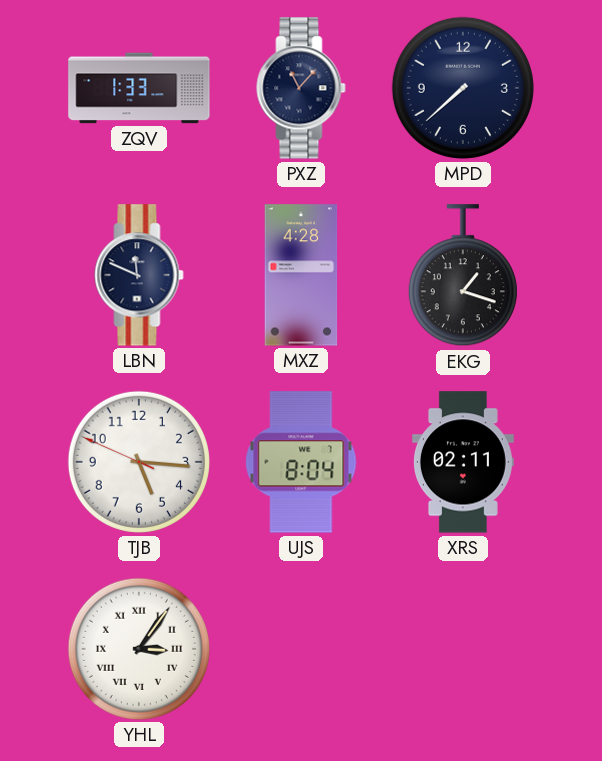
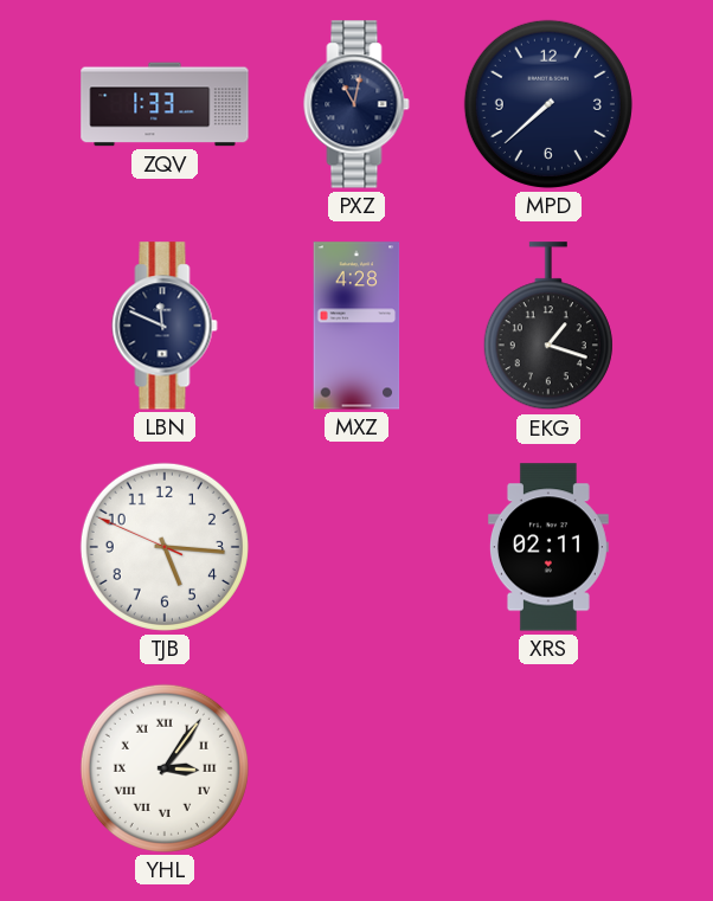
PXZ: 11:07 -> 11:02
UJS: 8:04 -> none
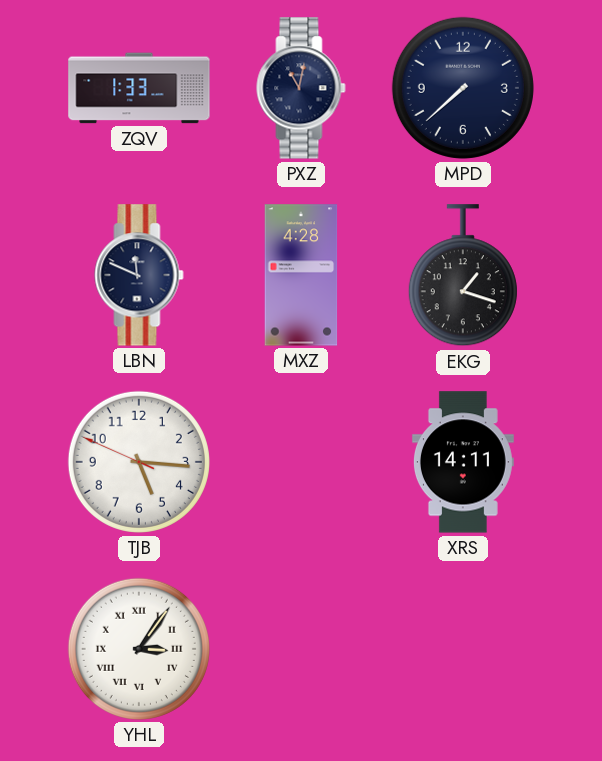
XRS: 02:11 -> 14:11
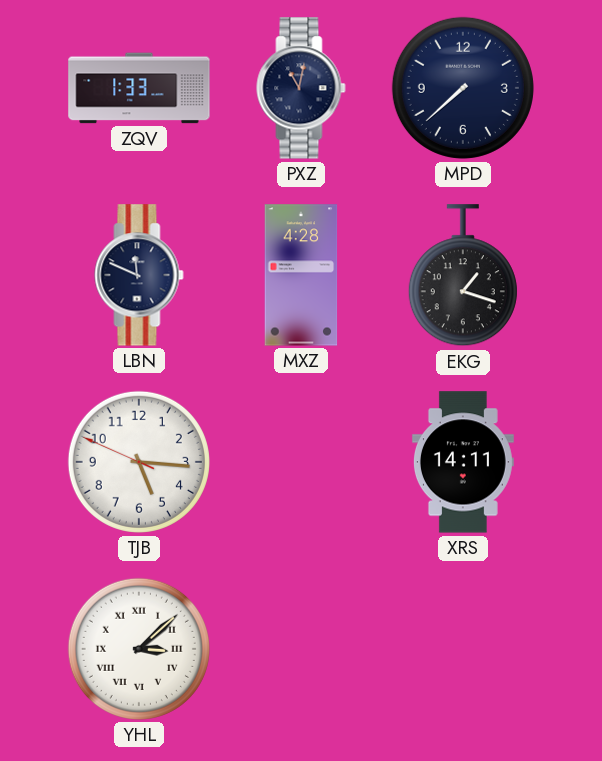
YHL: 3:06 -> 3:08
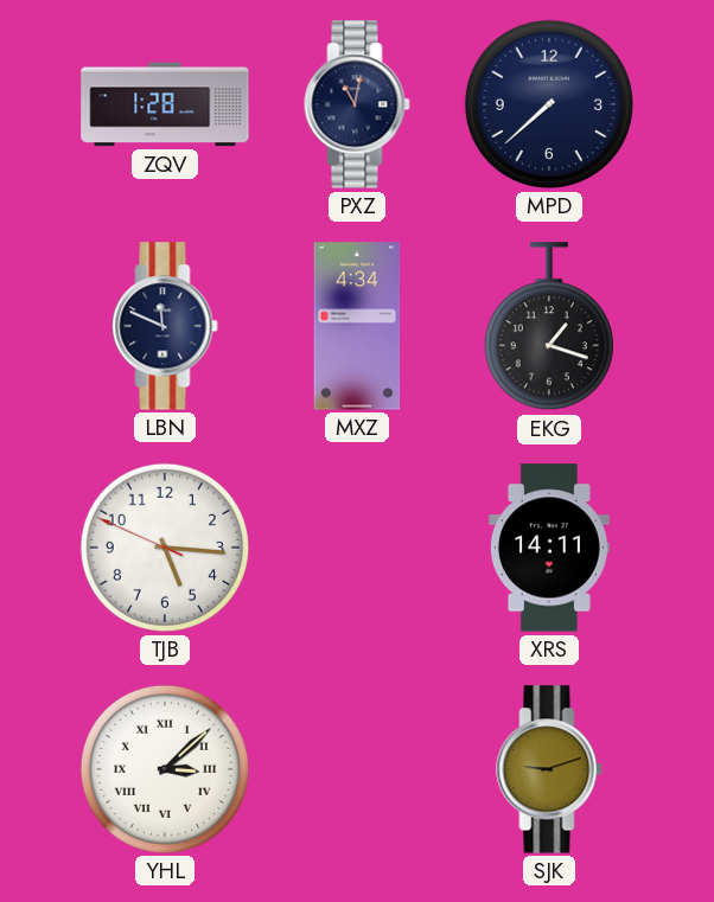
ZQV: 1:33 -> 1:28
MXZ: 4:28 -> 4:34
SJK: none -> 9:12
